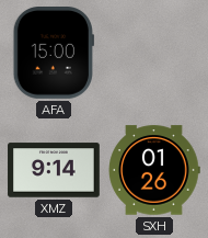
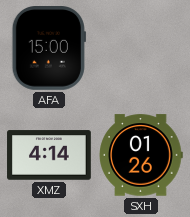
XMZ: 9:14 -> 4:14
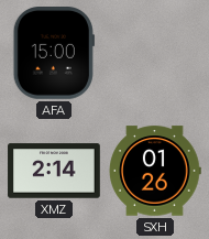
XMZ: 4:14 -> 2:14
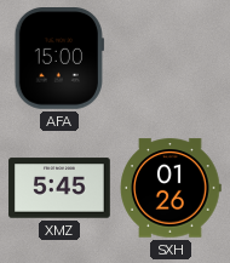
XMZ: 2:14 -> 5:45
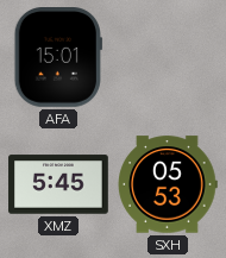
AFA: 15:00 -> 15:01
SXH: 01:26 -> 05:53
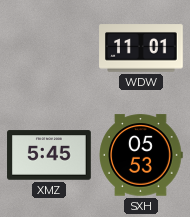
AFA: 15:01 -> none
WDW: none -> 11:01
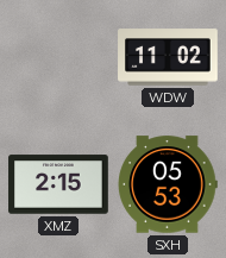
WDW: 11:01 -> 11:02
XMZ: 5:45 -> 2:15
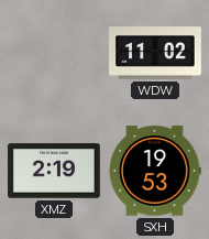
XMZ: 2:15 -> 2:19
SXH: 05:53 -> 19:53
